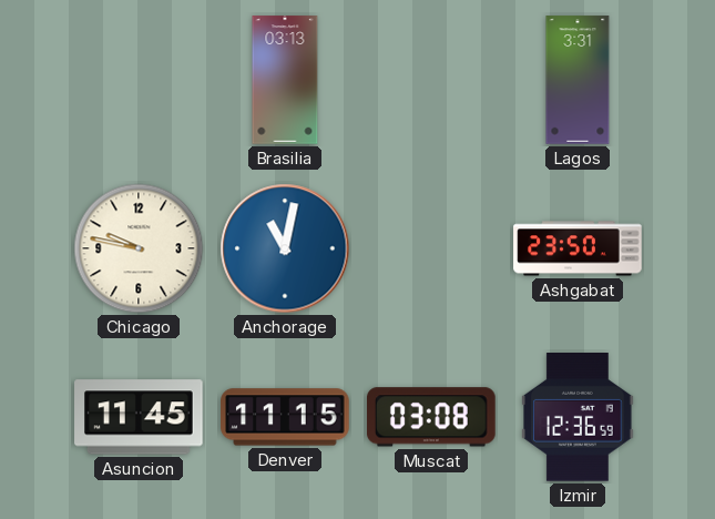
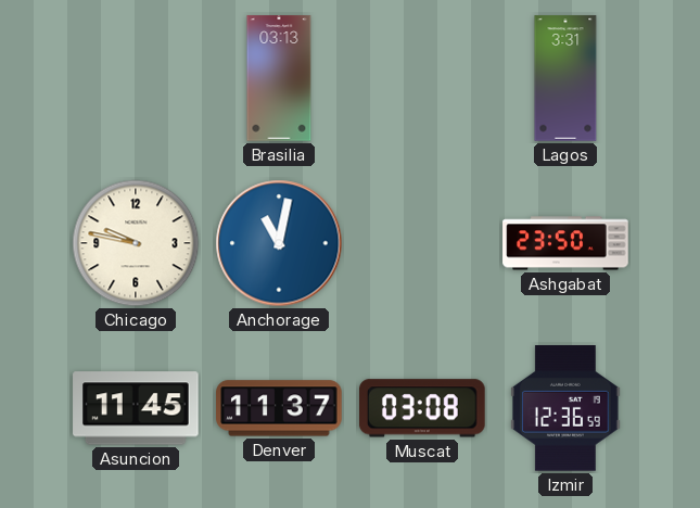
Denver: 11:15 -> 11:37
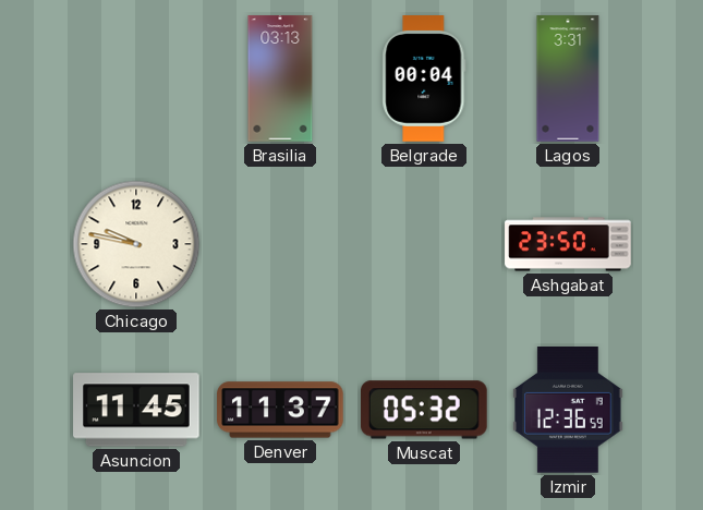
Belgrade: none -> 00:04
Anchorage: 11:02 -> none
Muscat: 03:08 -> 05:32
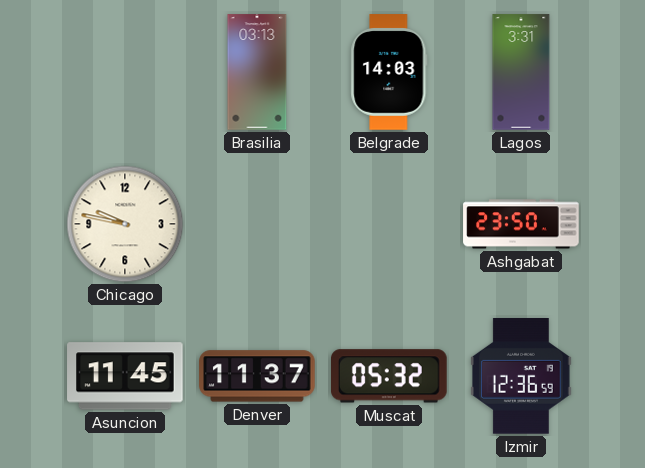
Belgrade: 00:04 -> 14:03
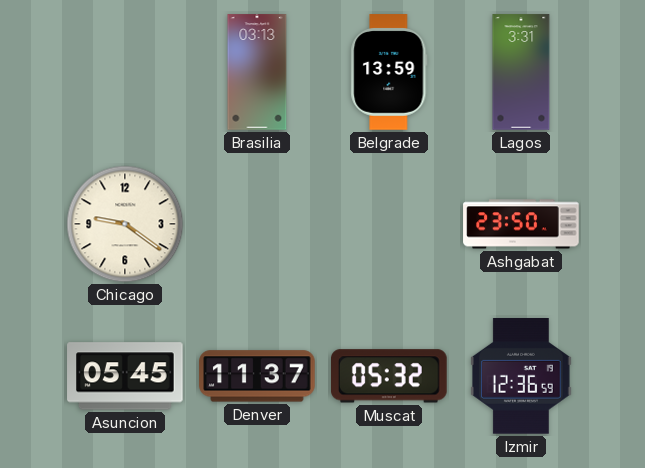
Belgrade: 14:03 -> 13:59
Chicago: 9:47 -> 9:21
Asuncion: 11:45 -> 05:45
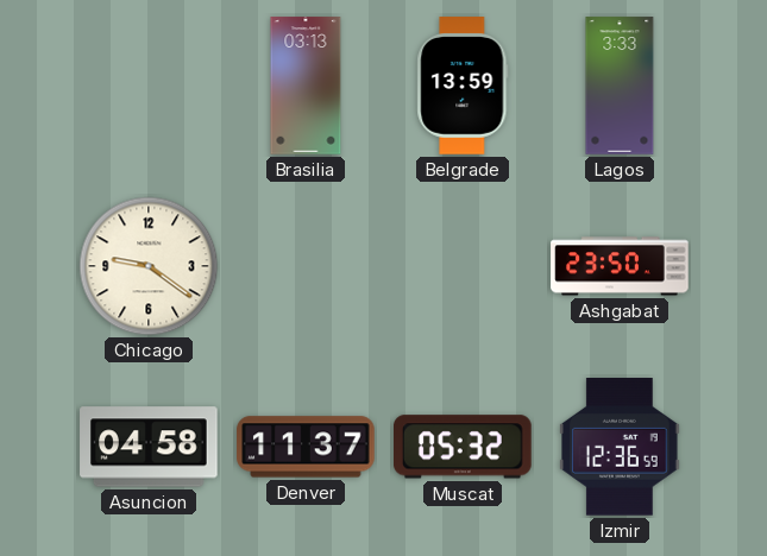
Lagos: 3:31 -> 3:33
Asuncion: 05:45 -> 04:58
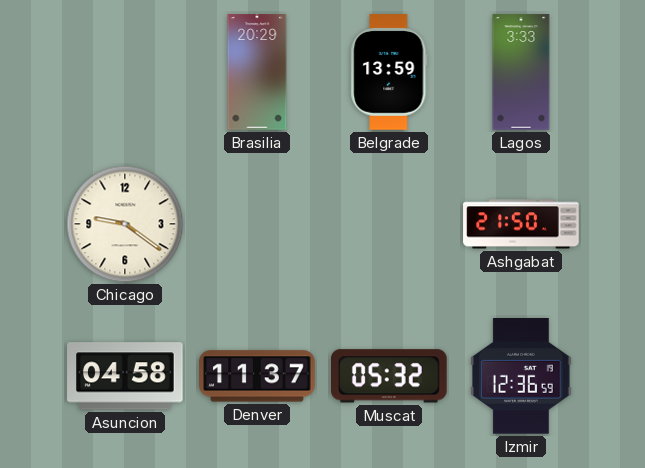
Brasilia: 03:13 -> 20:29
Ashgabat: 23:50 -> 21:50
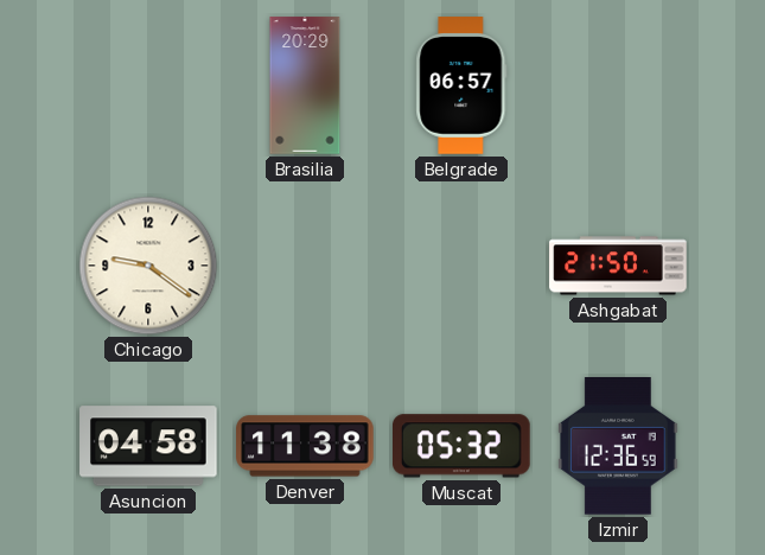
Belgrade: 13:59 -> 06:57
Lagos: 3:33 -> none
Denver: 11:37 -> 11:38
